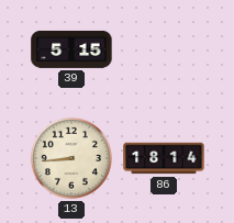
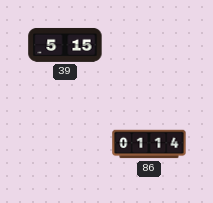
13: 8:44 -> none
86: 18:14 -> 01:14
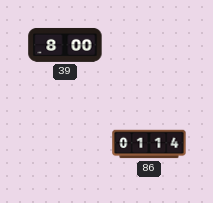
39: 5:15 -> 8:00
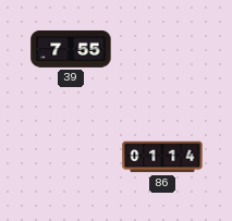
39: 8:00 -> 7:55
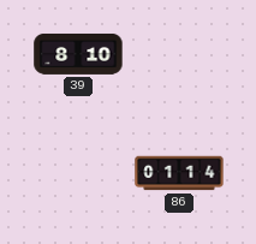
39: 7:55 -> 8:10
